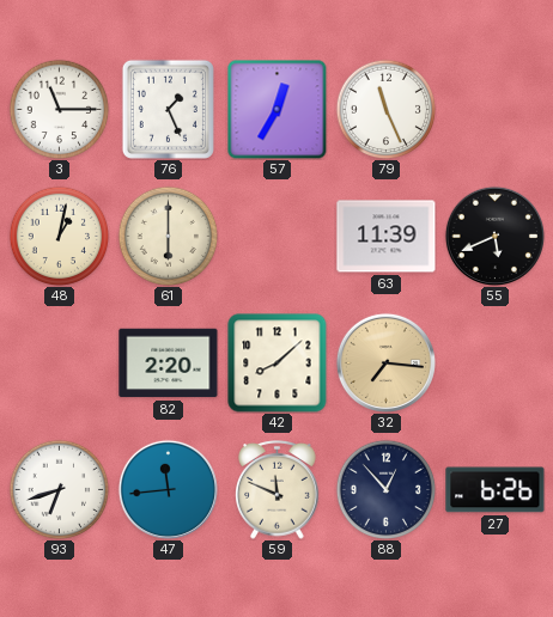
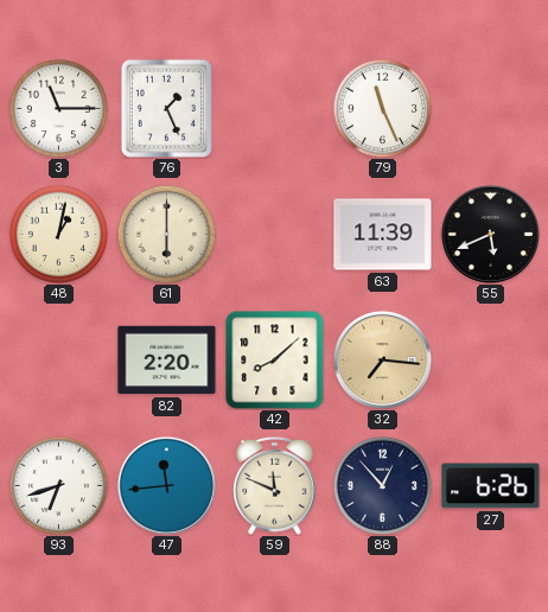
57: 12:35 -> none
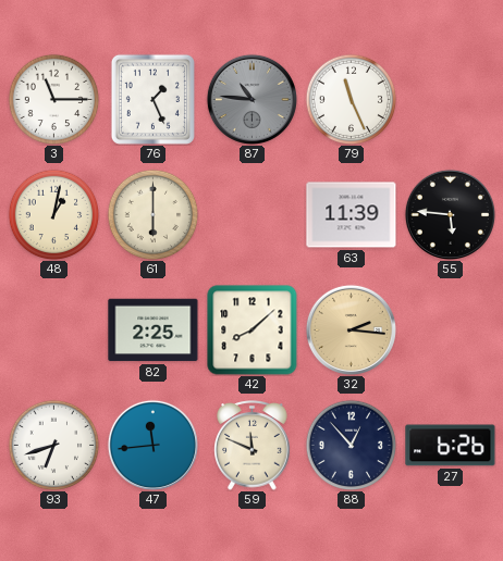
87: none -> 10:46
55: 5:41 -> 5:46
82: 2:20 -> 2:25
32: 7:16 -> 2:16
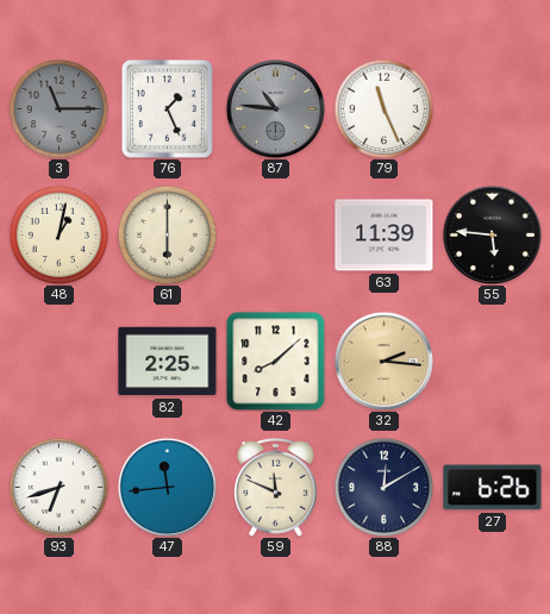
3 dial: white -> grey
88: 12:53 -> 12:10
